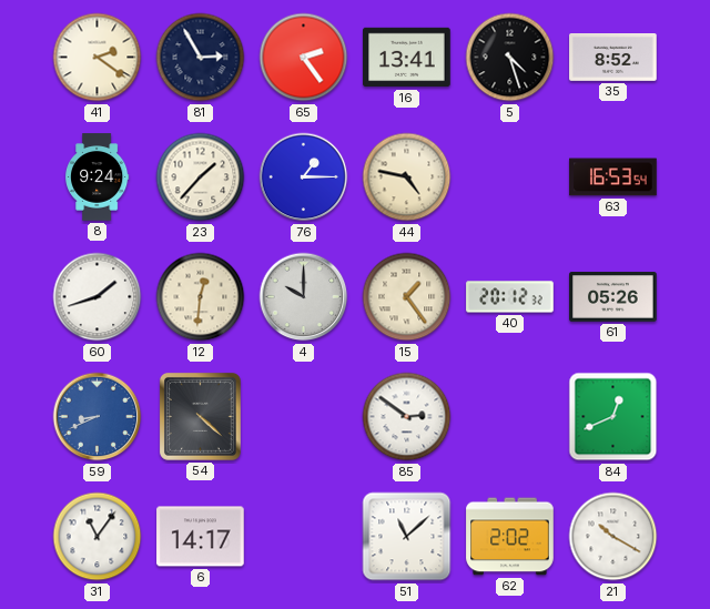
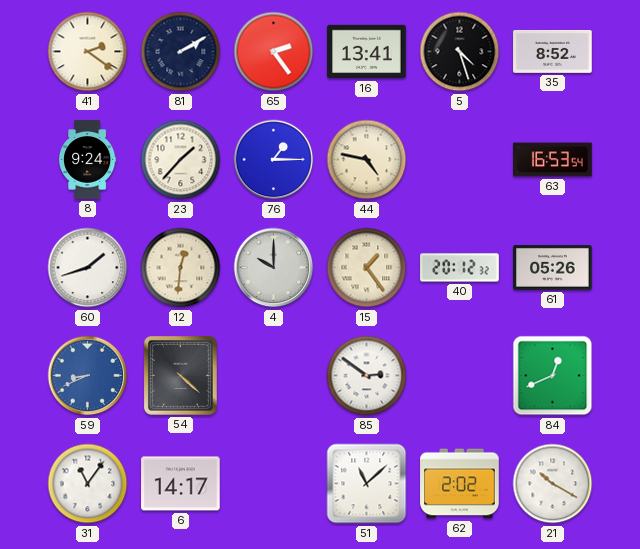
81: 2:55 -> 2:10
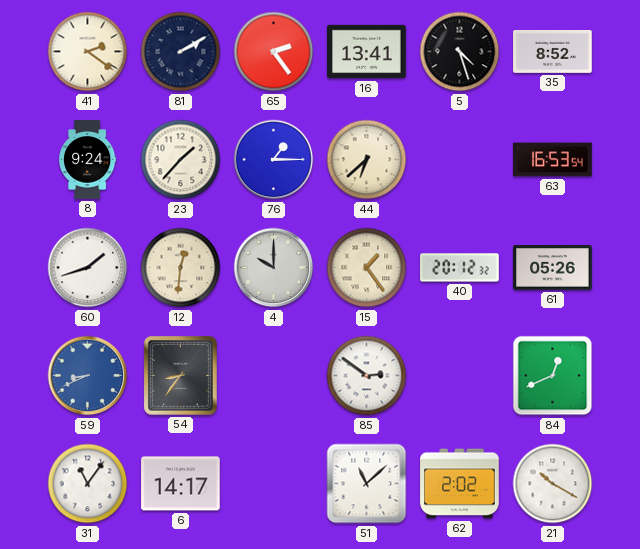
44: 4:47 -> 6:38
54: 4:22 -> 8:36
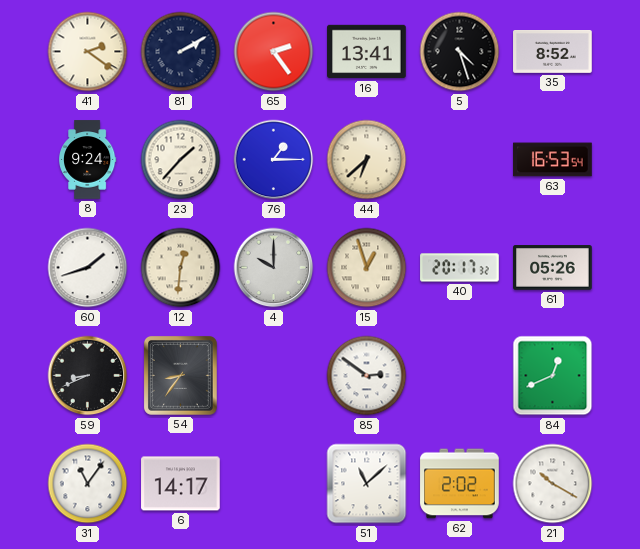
15: 1:24 -> 12:57
40: 20:12 -> 20:17
59 dial: blue -> black
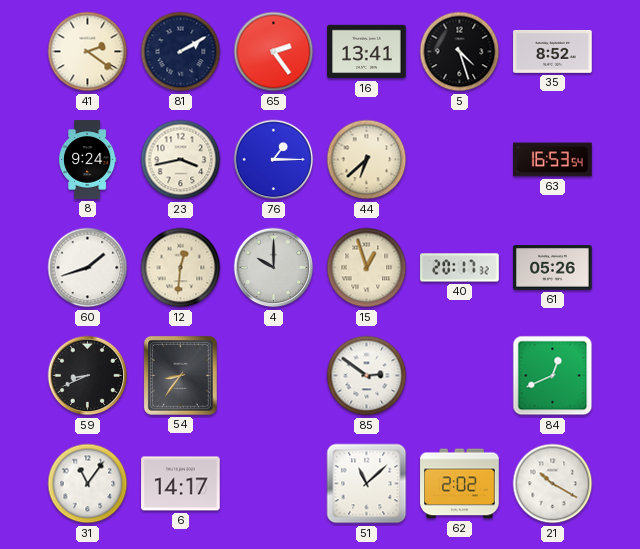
23: 1:37 -> 3:43
